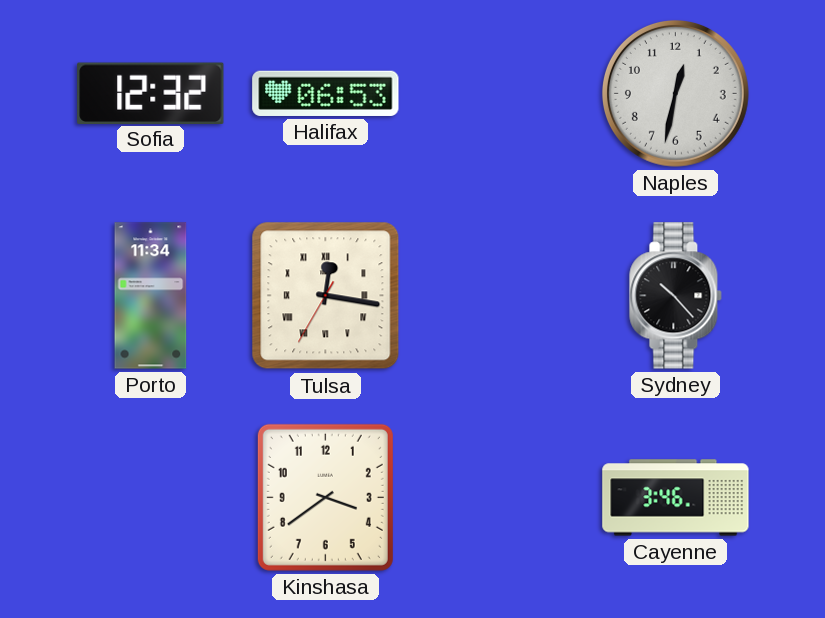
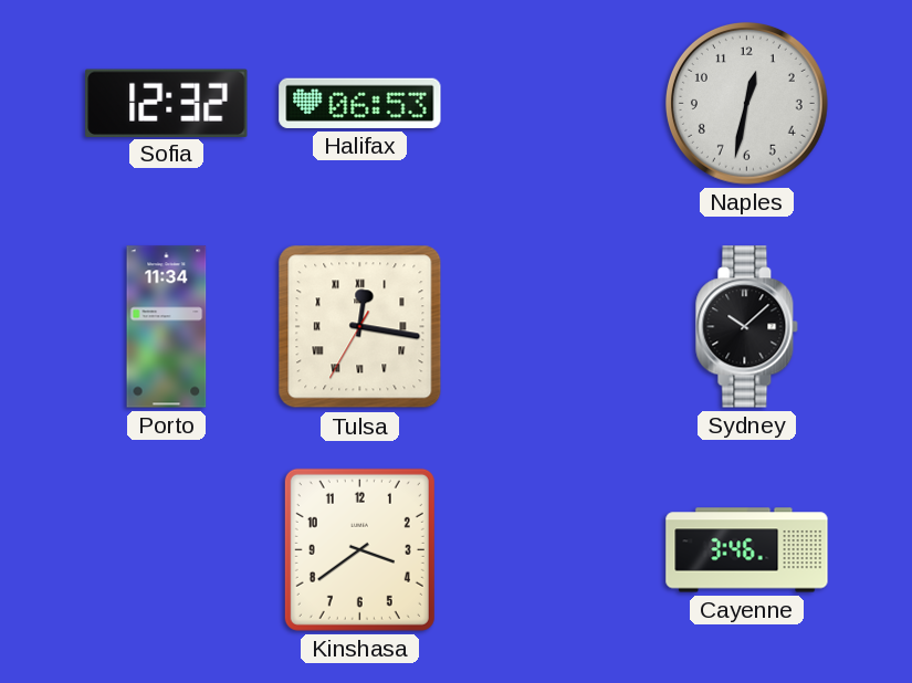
Sydney: 10:23 -> 10:08
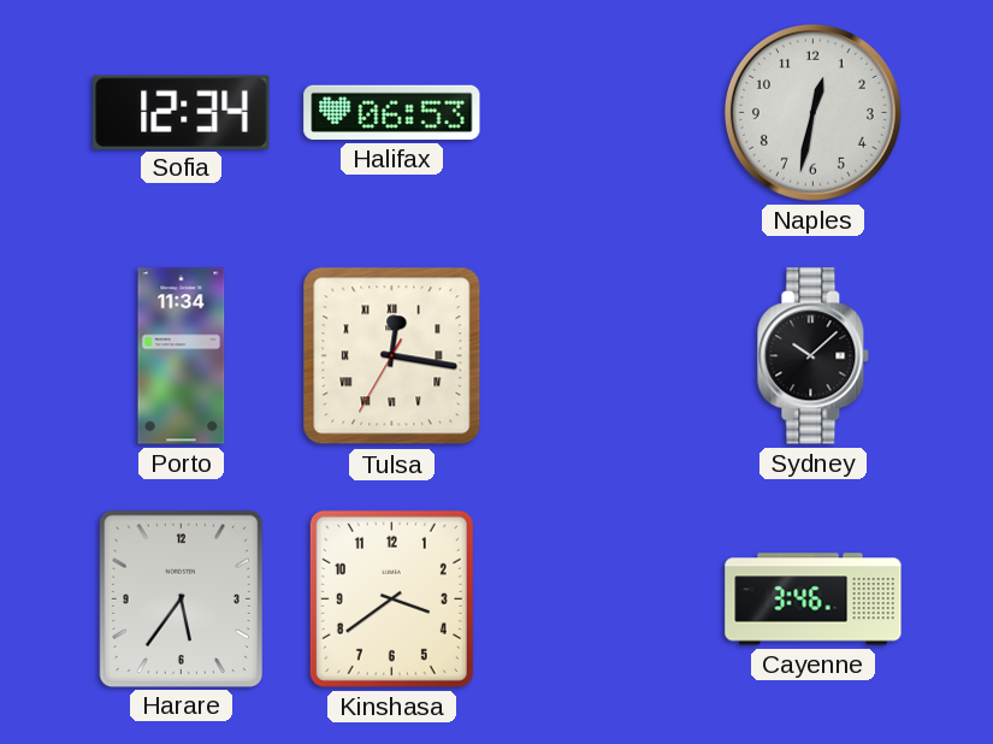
Sofia: 12:32 -> 12:34
Harare: none -> 5:36
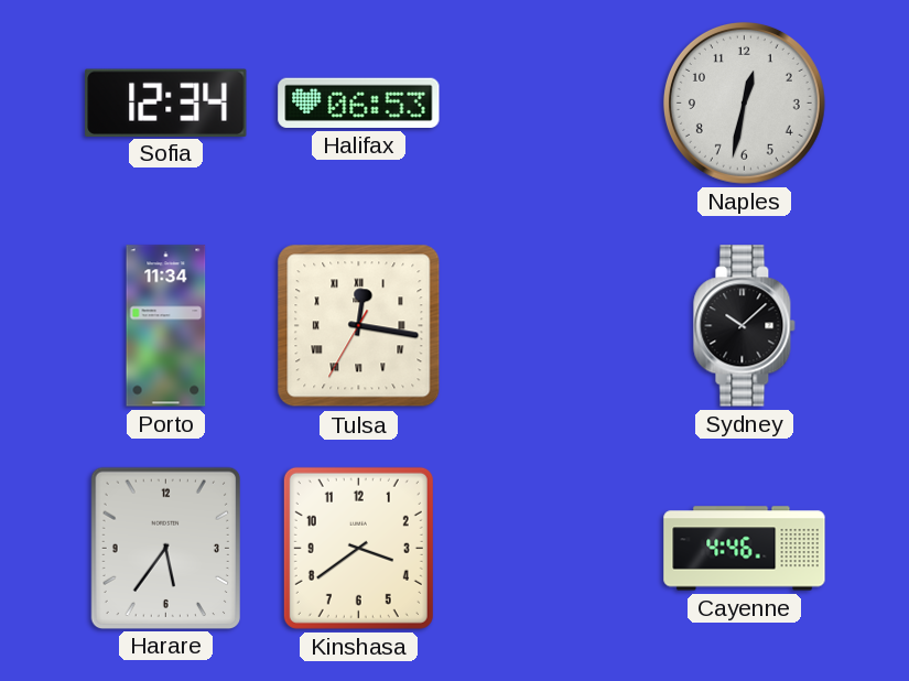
Cayenne: 3:46 -> 4:46
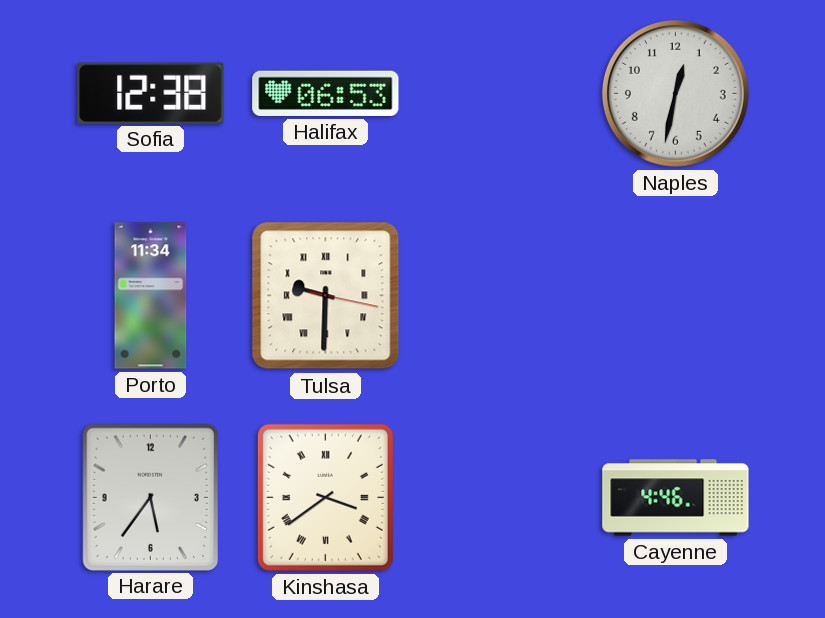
Sofia: 12:34 -> 12:38
Tulsa: 12:16 -> 9:30
Sydney: 10:08 -> none
Kinshasa numerals: Arabic -> Roman
